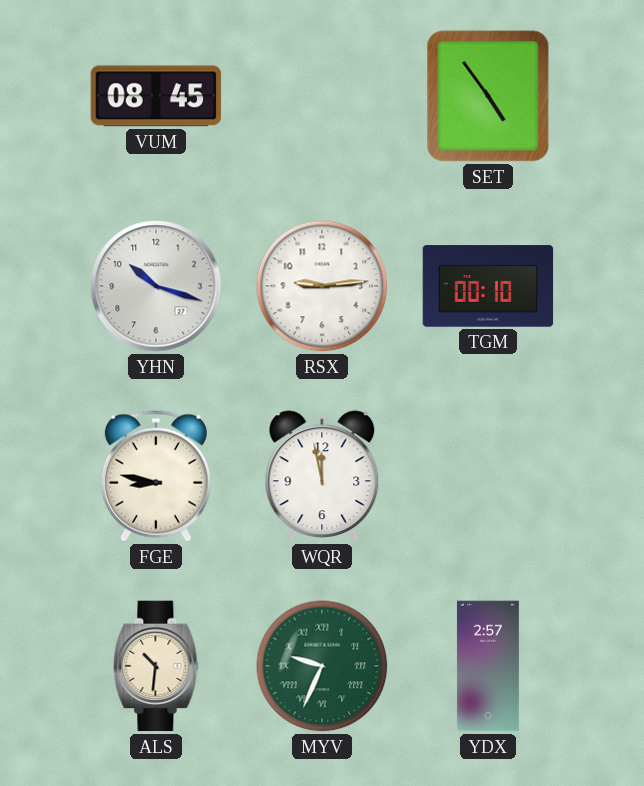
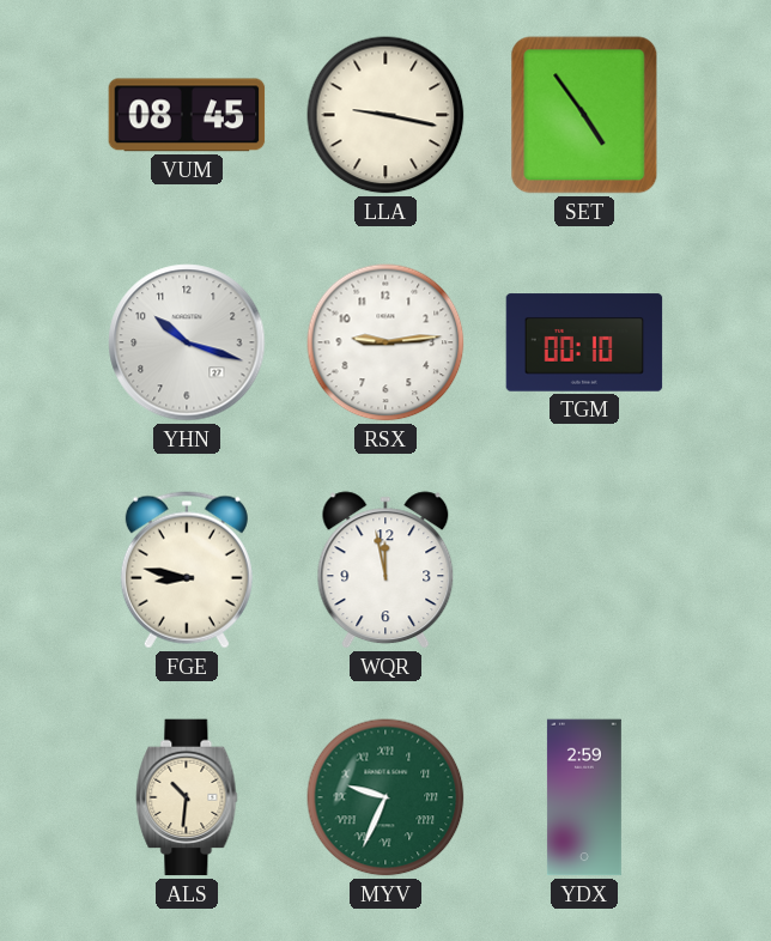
LLA: none -> 9:17
YDX: 2:57 -> 2:59
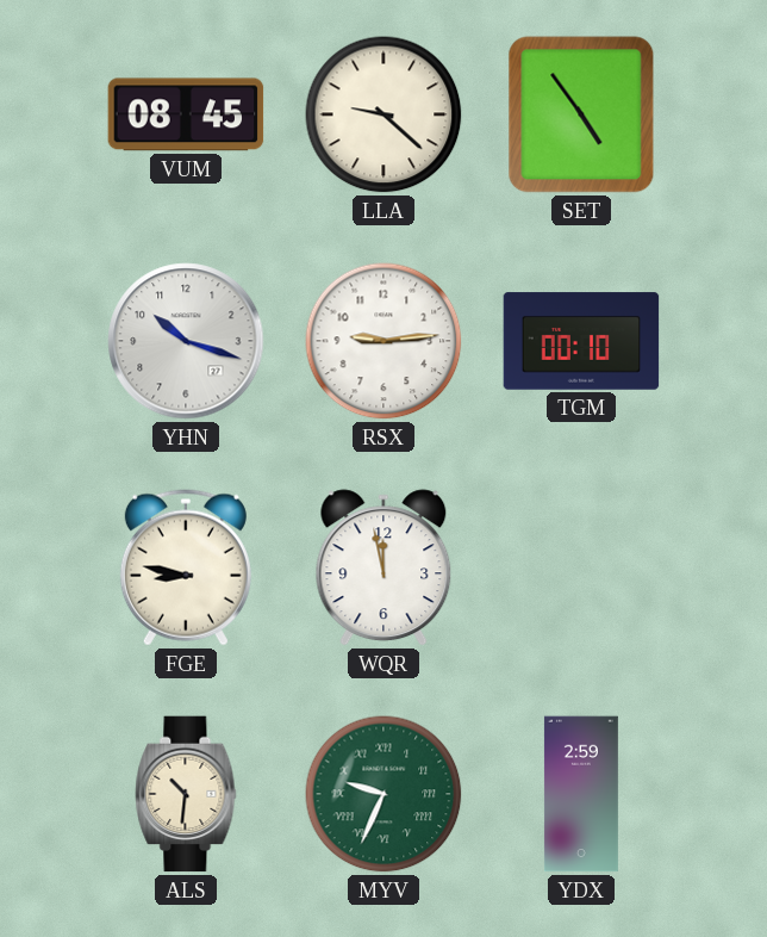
LLA: 9:17 -> 9:22
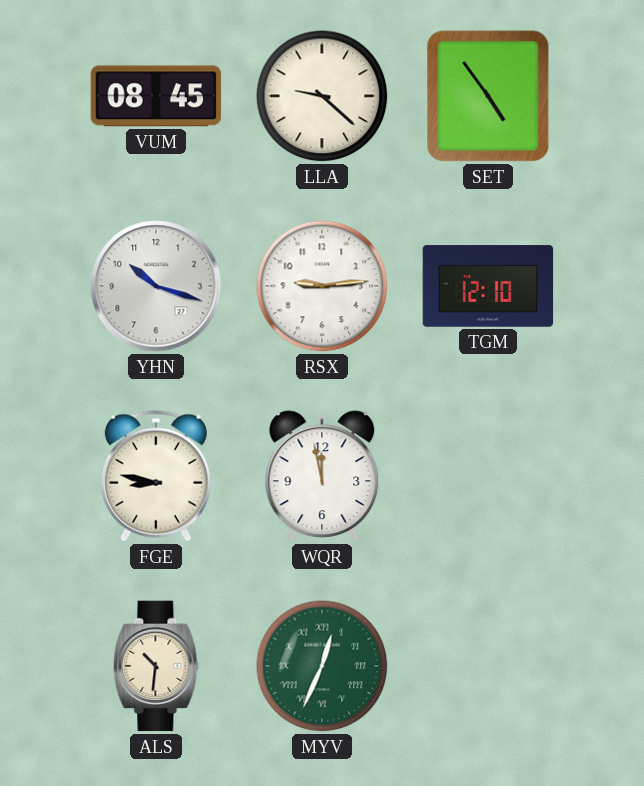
TGM: 00:10 -> 12:10
MYV: 9:34 -> 12:34
YDX: 2:59 -> none
